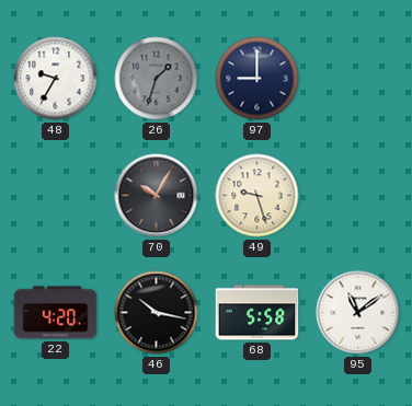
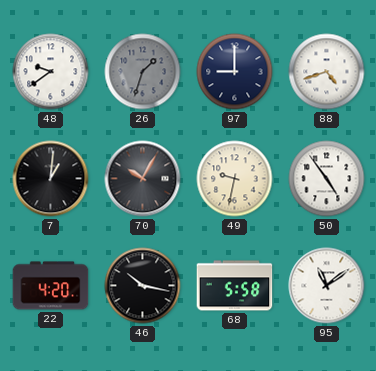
48: 9:35 -> 9:39
88: none -> 4:42
7: none -> 1:01
49: 9:27 -> 9:32
50: none -> 4:54
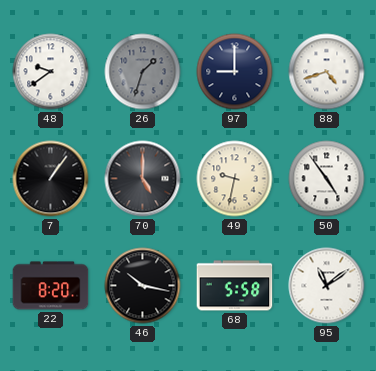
7: 1:01 -> 1:06
70: 10:05 -> 5:00
22: 4:20 -> 8:20
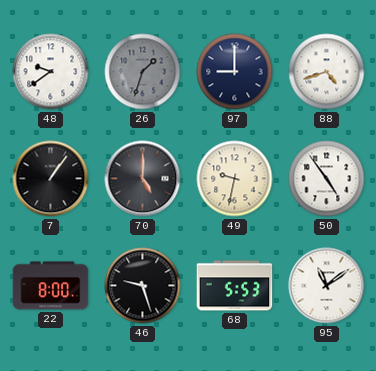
22: 8:20 -> 8:00
46: 10:17 -> 9:27
68: 5:58 -> 5:53
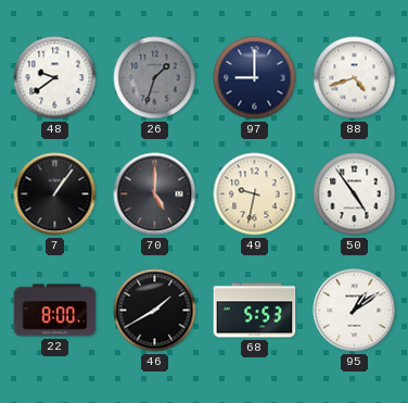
46: 9:27 -> 1:40
95: 11:09 -> 1:09
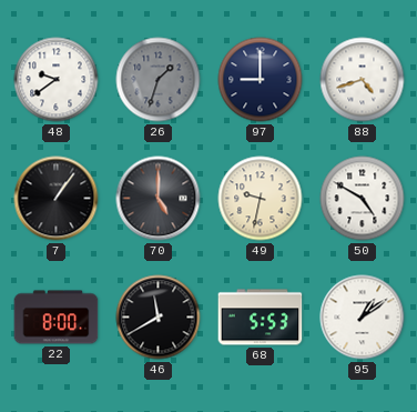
50: 4:54 -> 4:50
46: 1:40 -> 11:40
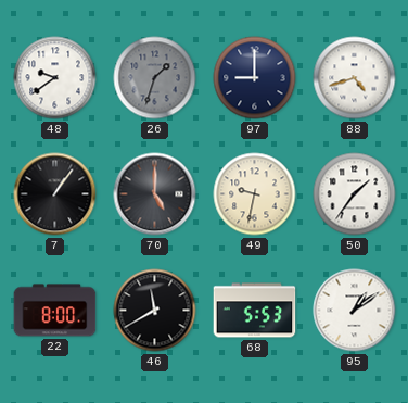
50: 4:50 -> 1:36
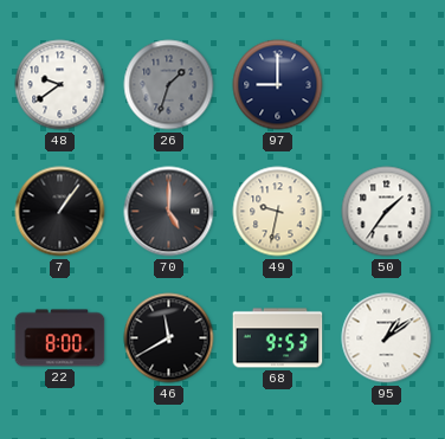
88: 4:42 -> none
68: 5:53 -> 9:53
